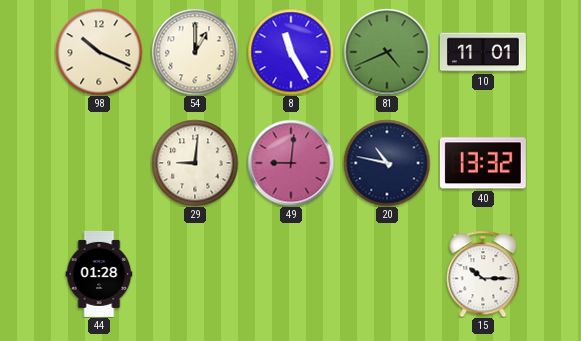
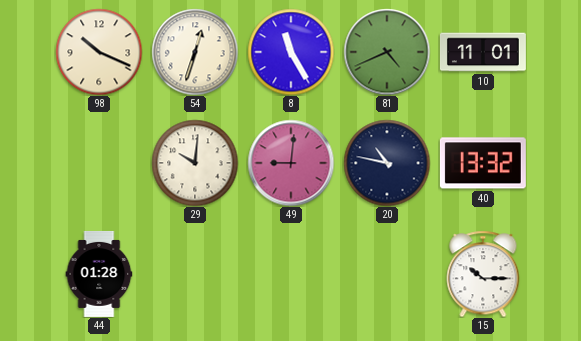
54: 1:00 -> 12:33
29: 9:01 -> 10:01
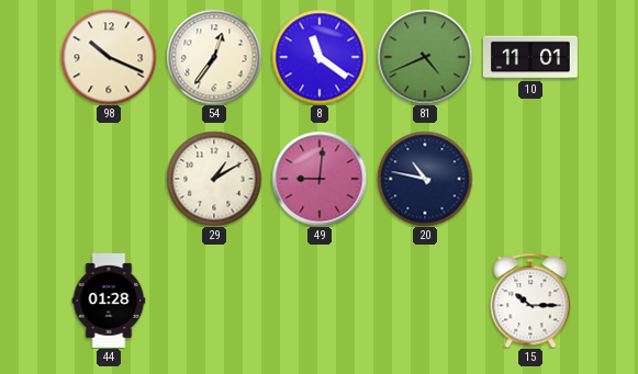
54: 12:33 -> 12:36
8: 11:25 -> 11:21
29: 10:01 -> 1:10
40: 13:32 -> none
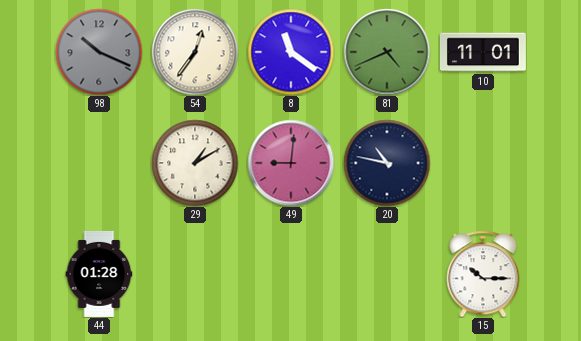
98 dial: cream -> grey
